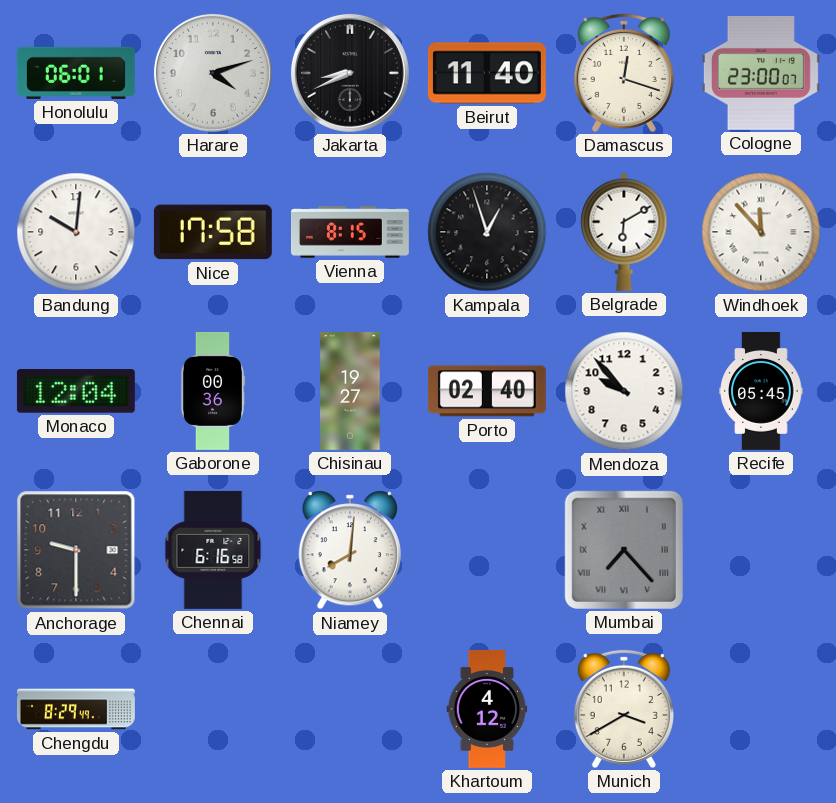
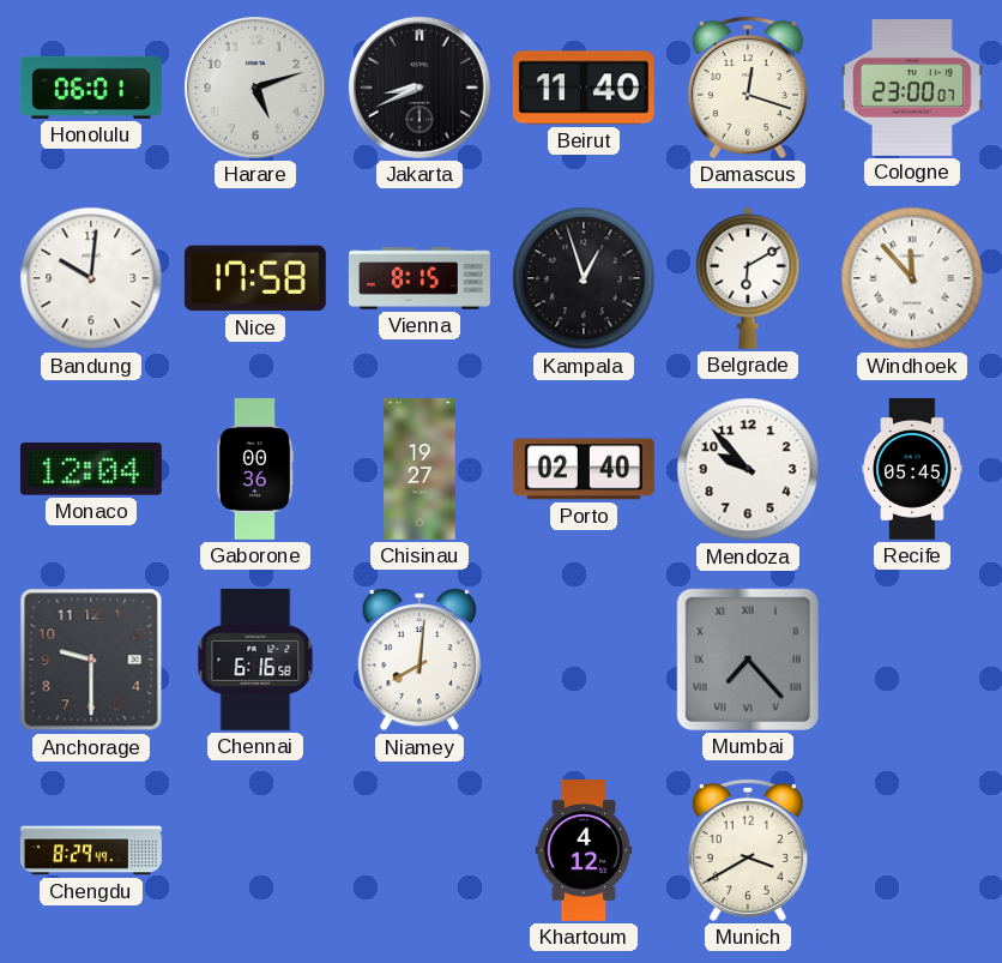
Harare: 4:12 -> 5:12
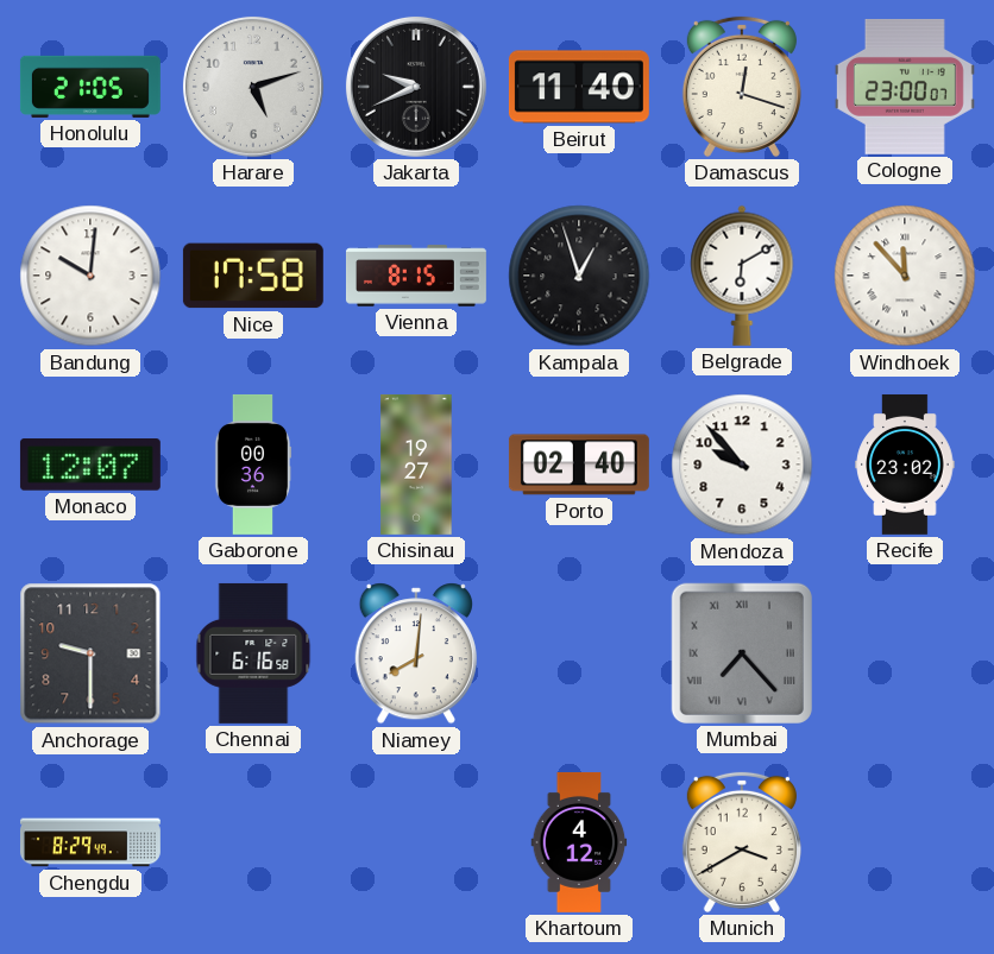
Honolulu: 06:01 -> 21:05
Jakarta: 8:41 -> 9:41
Monaco: 12:04 -> 12:07
Recife: 05:45 -> 23:02
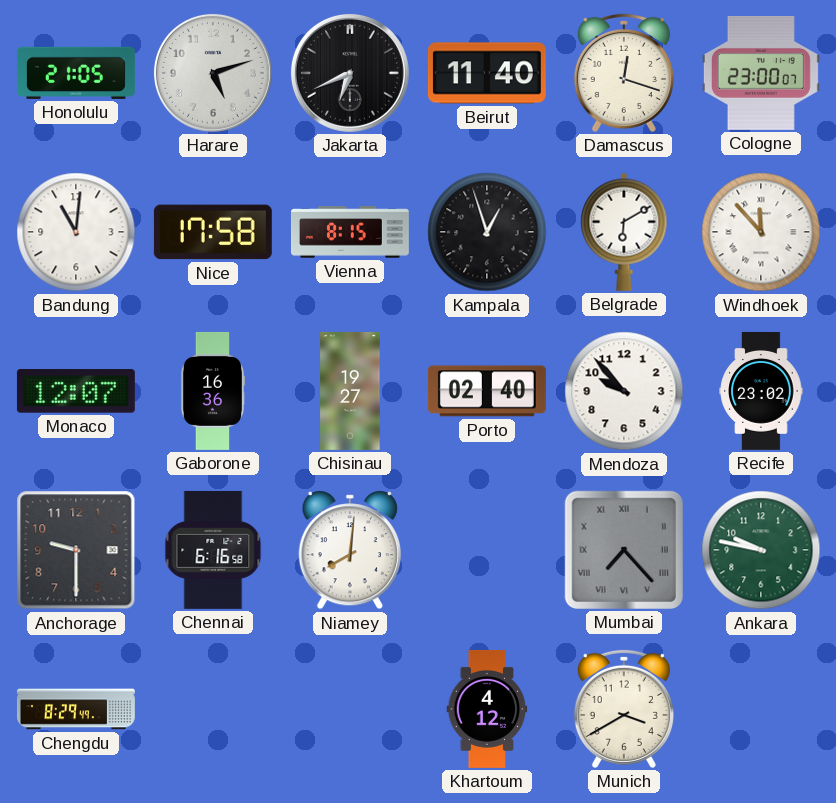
Jakarta: 9:41 -> 6:41
Bandung: 10:01 -> 11:01
Gaborone: 00:36 -> 16:36
Ankara: none -> 9:47
